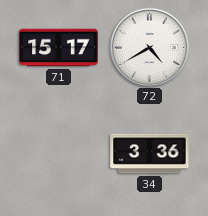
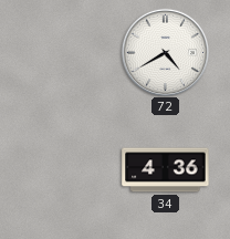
71: 15:17 -> none
34: 3:36 -> 4:36
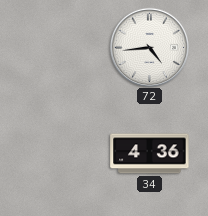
72: 4:40 -> 4:44
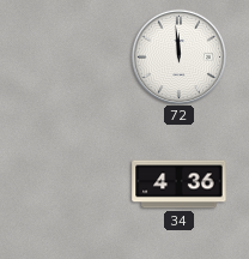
72: 4:44 -> 11:59
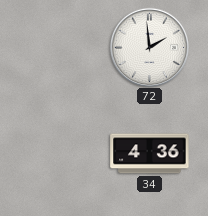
72: 11:59 -> 1:59
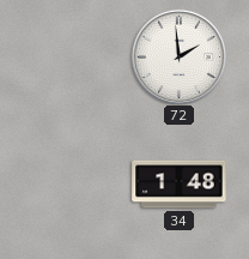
34: 4:36 -> 1:48
